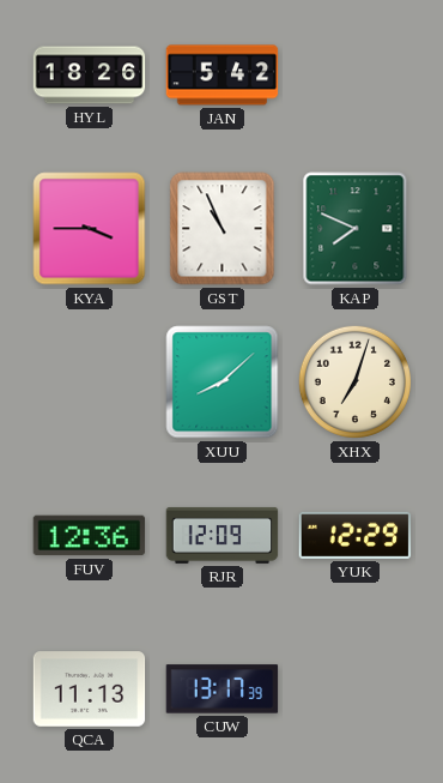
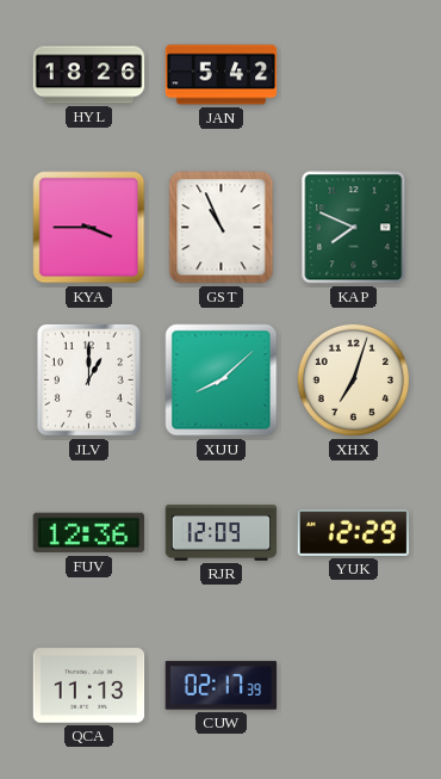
JLV: none -> 1:00
CUW: 13:17 -> 02:17
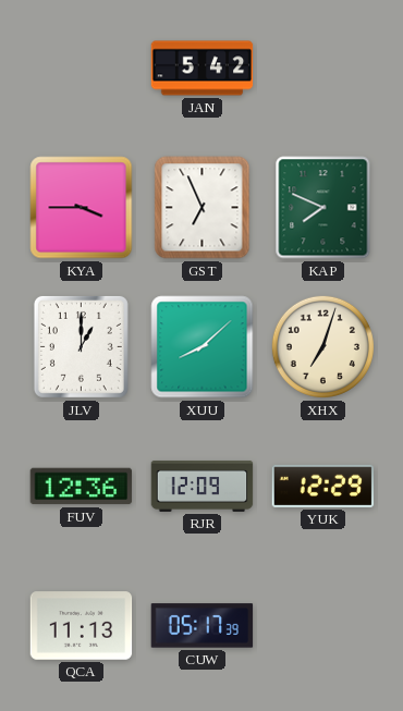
HYL: 18:26 -> none
GST: 10:56 -> 6:56
CUW: 02:17 -> 05:17
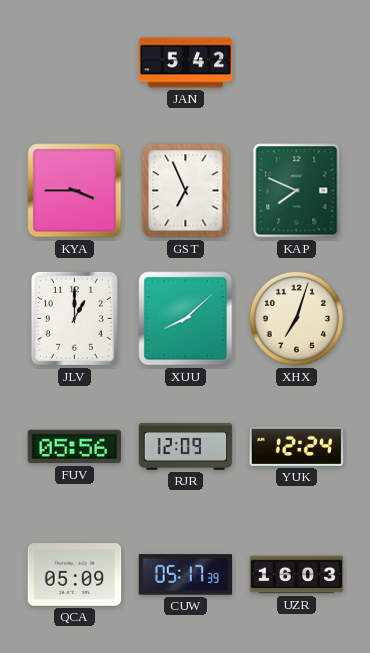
FUV: 12:36 -> 05:56
YUK: 12:29 -> 12:24
QCA: 11:13 -> 05:09
UZR: none -> 16:03
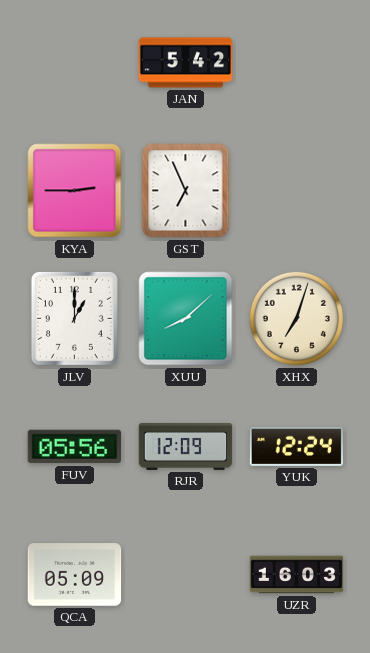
KYA: 3:45 -> 2:45
KAP: 7:49 -> none
CUW: 05:17 -> none
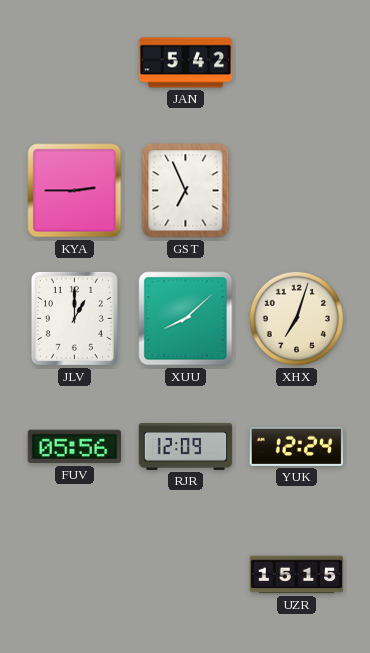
QCA: 05:09 -> none
UZR: 16:03 -> 15:15
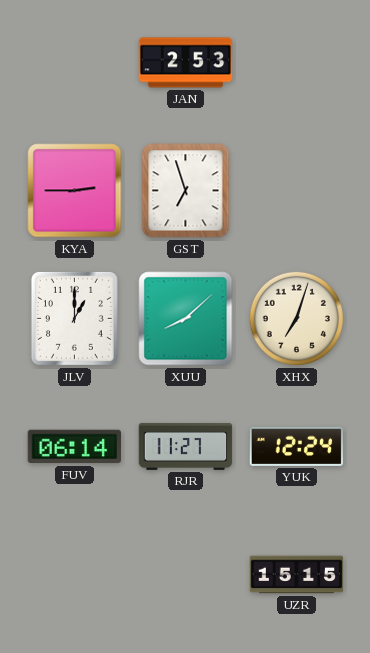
JAN: 5:42 -> 2:53
GST: 6:56 -> 6:57
FUV: 05:56 -> 06:14
RJR: 12:09 -> 11:27
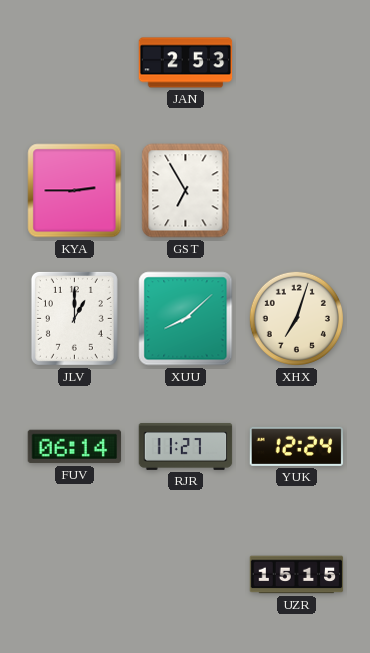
GST: 6:57 -> 6:55
